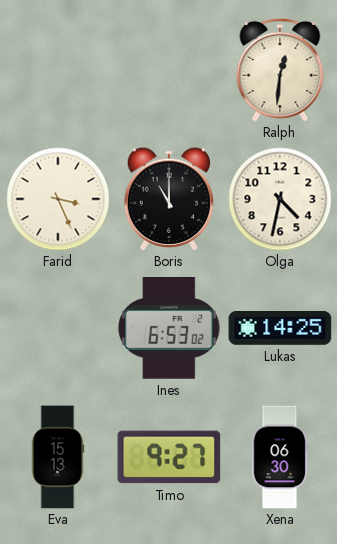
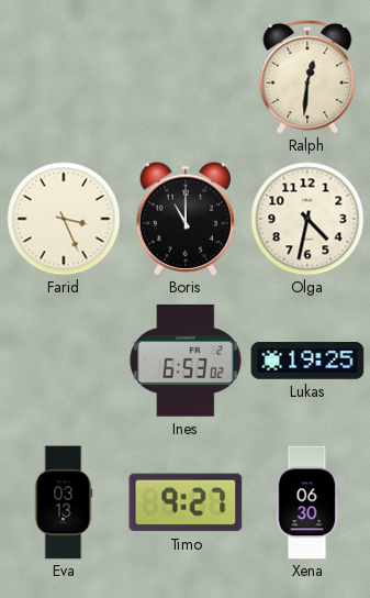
Lukas: 14:25 -> 19:25
Eva: 15:13 -> 03:13
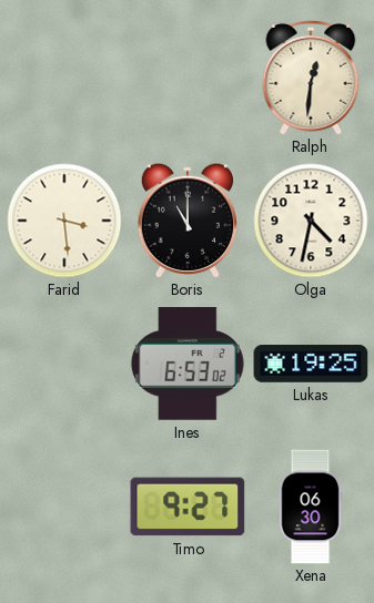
Farid: 3:26 -> 3:29
Eva: 03:13 -> none
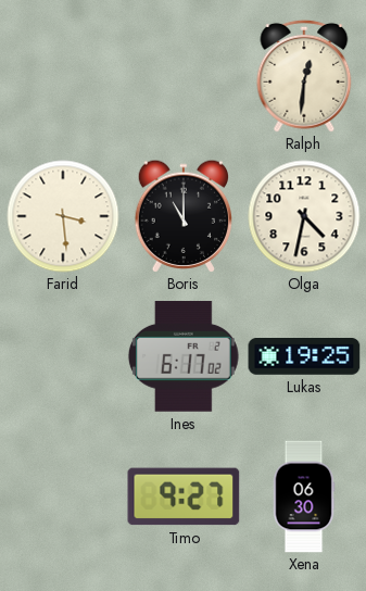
Ines: 6:53 -> 6:17
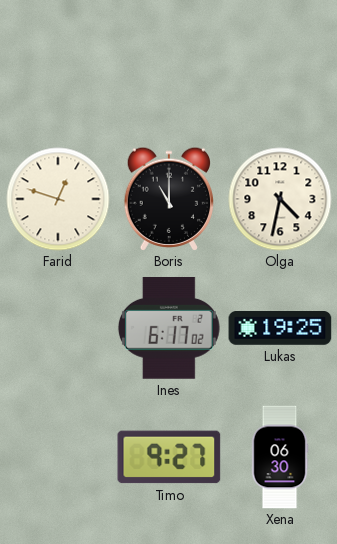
Ralph: 12:31 -> none
Farid: 3:29 -> 12:48
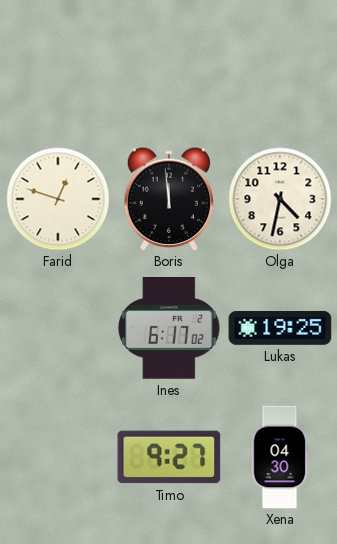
Boris: 11:00 -> 11:59
Xena: 06:30 -> 04:30
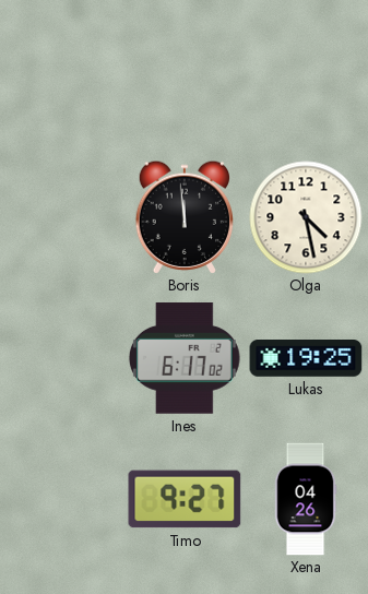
Farid: 12:48 -> none
Olga: 4:32 -> 4:28
Xena: 04:30 -> 04:26
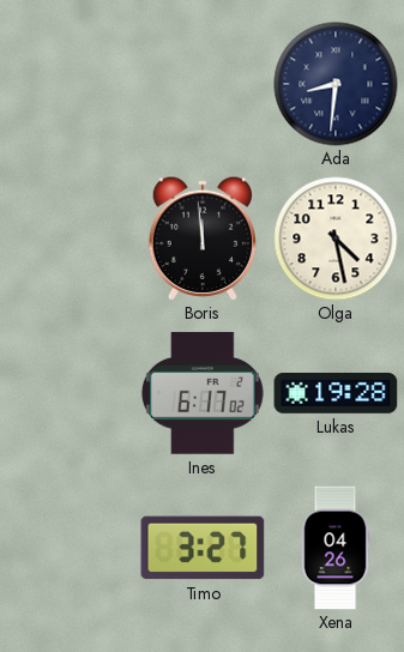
Ada: none -> 8:31
Lukas: 19:25 -> 19:28
Timo: 9:27 -> 3:27
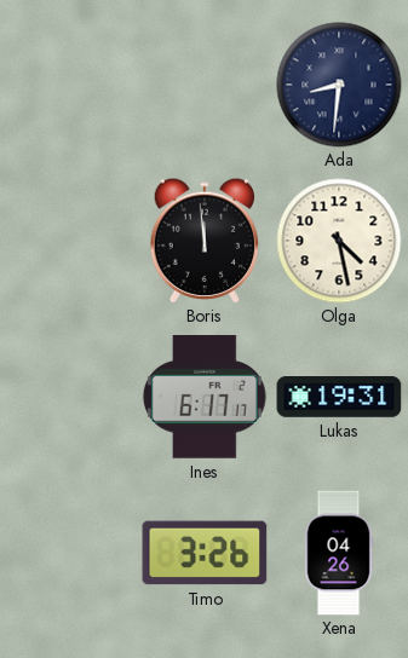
Ines: 6:17:02 -> 6:17:17
Lukas: 19:28 -> 19:31
Timo: 3:27 -> 3:26
